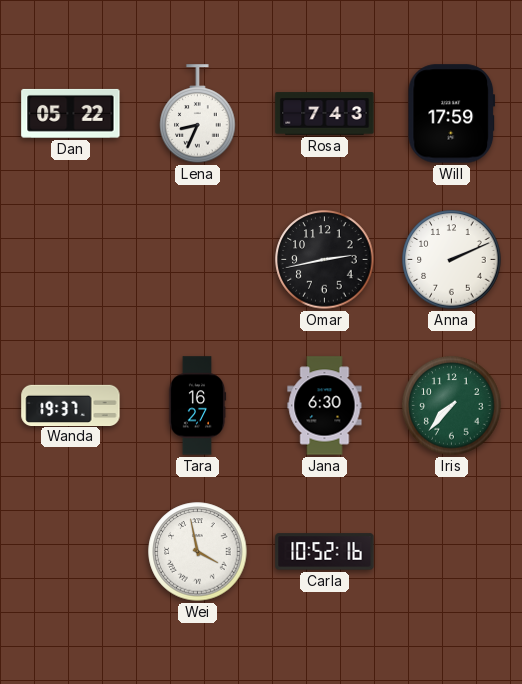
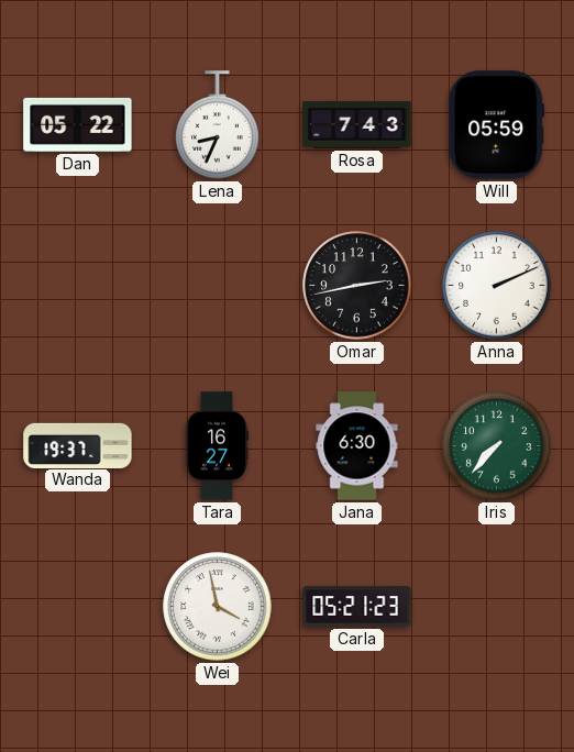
Will: 17:59 -> 05:59
Carla: 10:52 -> 05:21
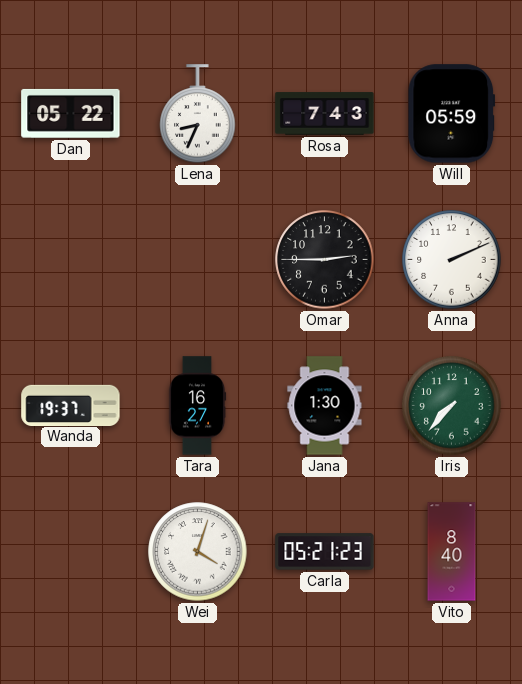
Omar: 2:43 -> 2:45
Jana: 6:30 -> 1:30
Wei: 3:58 -> 4:03
Vito: none -> 8:40
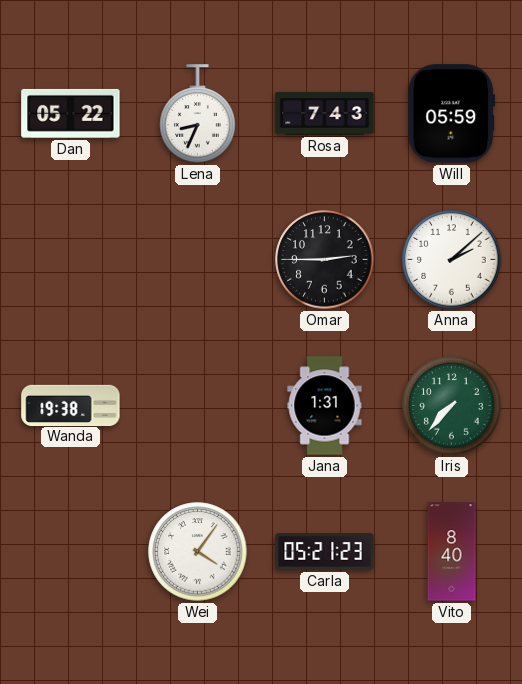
Anna: 2:11 -> 2:08
Wanda: 19:37 -> 19:38
Tara: 16:27 -> none
Jana: 1:30 -> 1:31
Wei: 4:03 -> 4:06
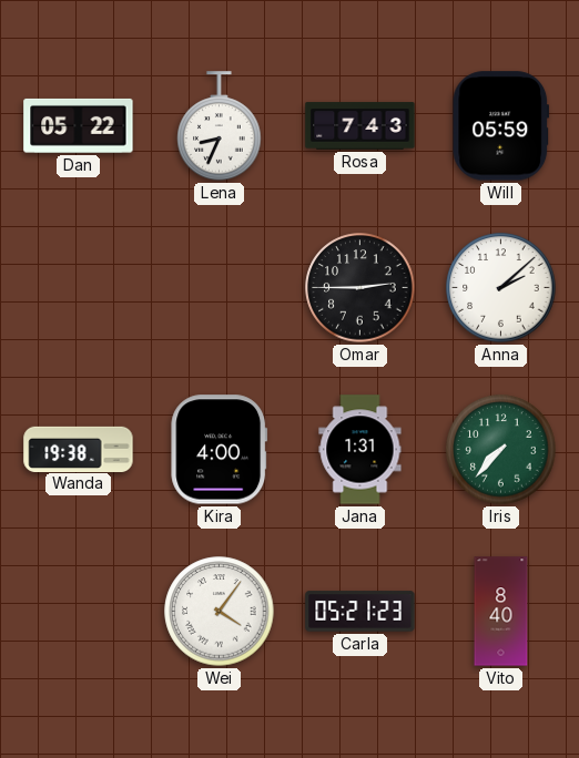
Kira: none -> 4:00
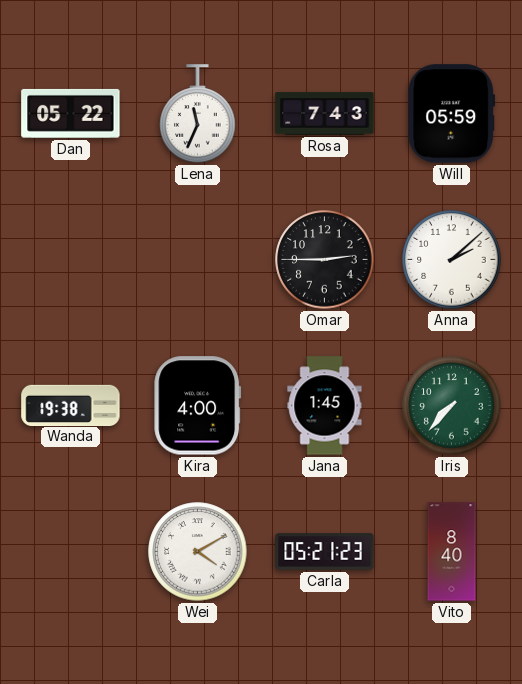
Lena: 8:34 -> 11:34
Jana: 1:31 -> 1:45
Wei: 4:06 -> 4:10
